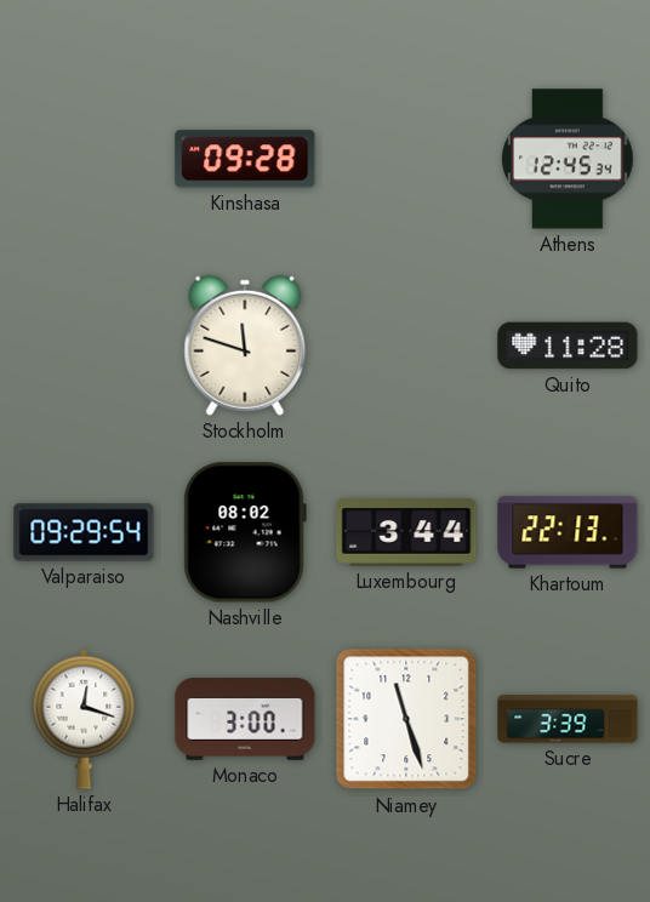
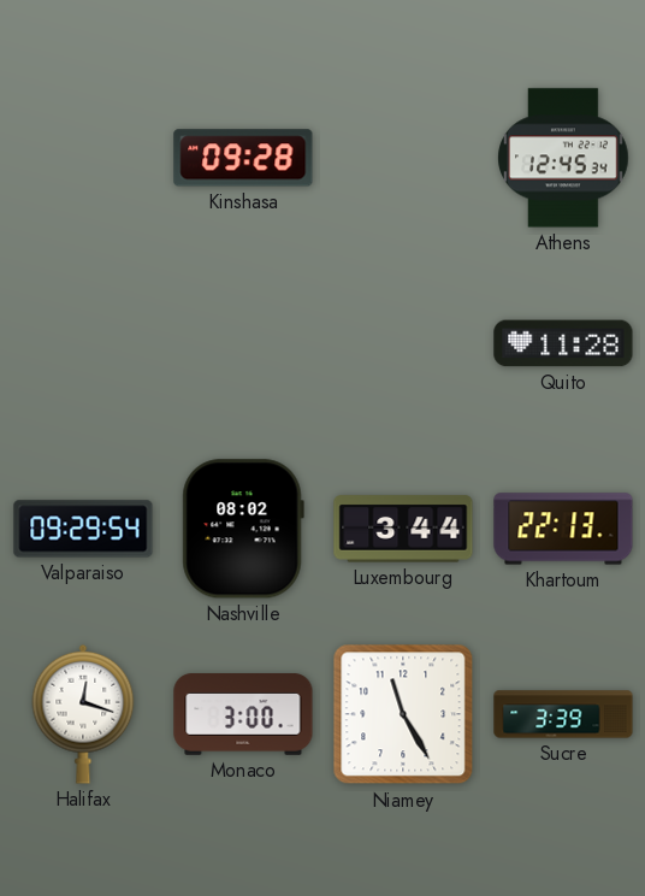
Stockholm: 11:48 -> none
Niamey: 11:27 -> 11:25
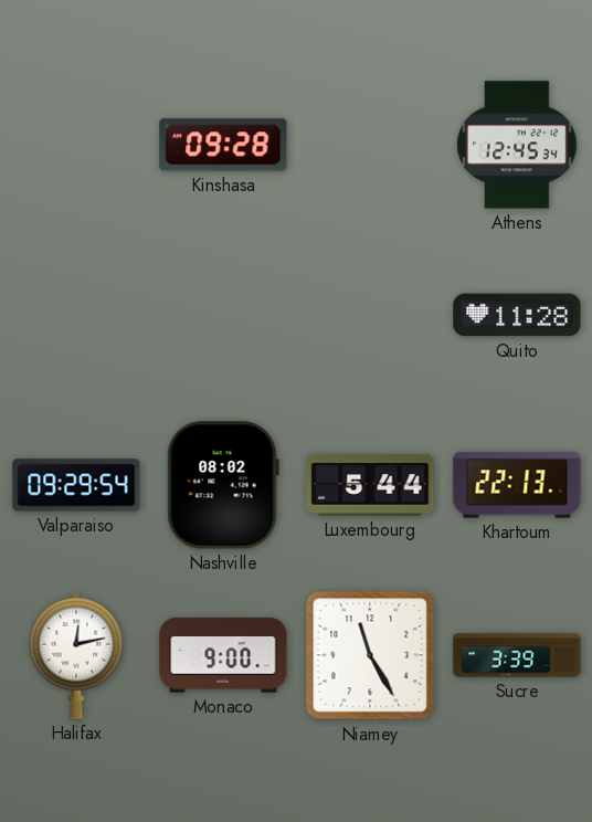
Luxembourg: 3:44 -> 5:44
Halifax: 12:18 -> 12:13
Monaco: 3:00 -> 9:00
